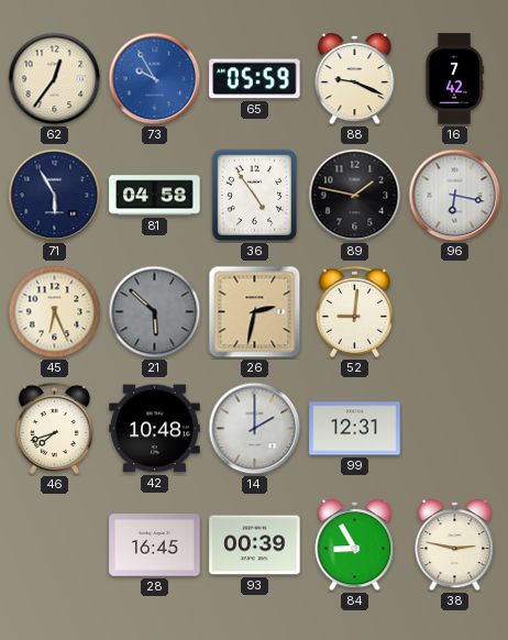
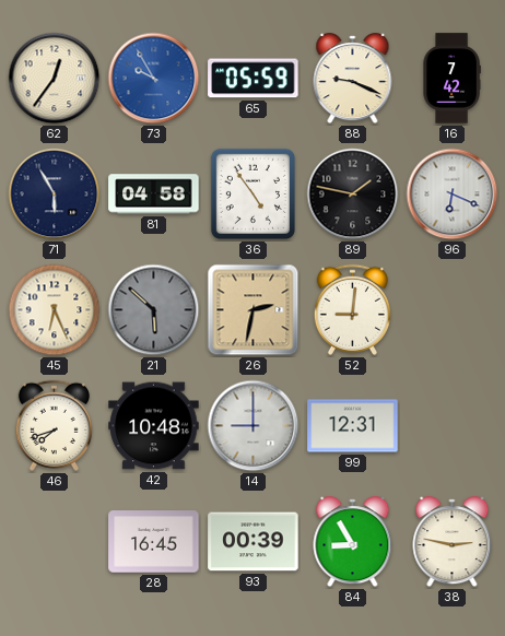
96: 6:17 -> 6:19
14: 2:00 -> 9:00
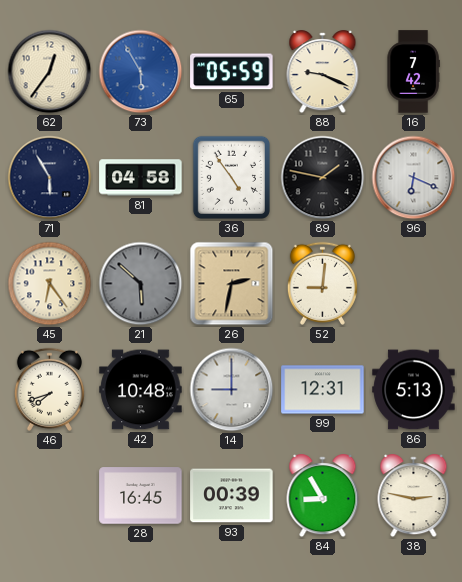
73: 9:55 -> 5:55
45: 6:26 -> 6:24
86: none -> 5:13
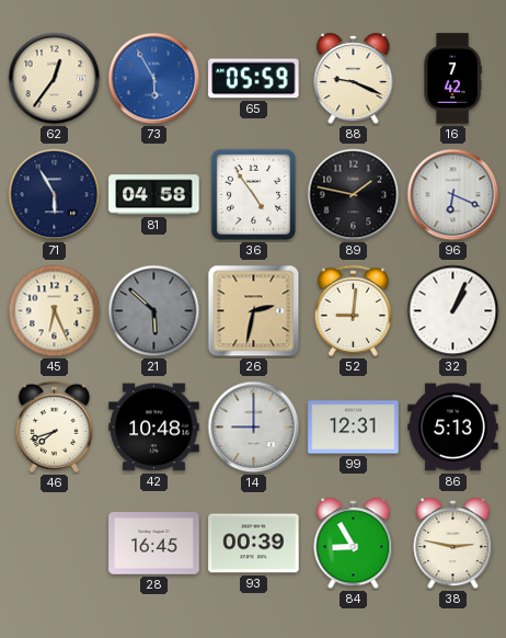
45: 6:24 -> 6:26
32: none -> 1:04
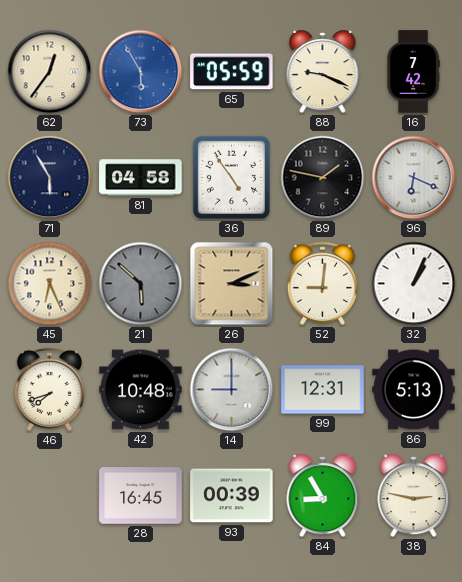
26: 2:32 -> 3:11
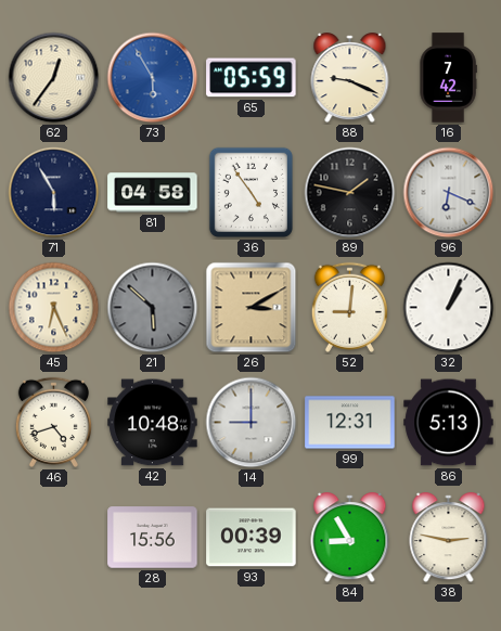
26: 3:11 -> 3:10
46: 7:42 -> 4:42
28: 16:45 -> 15:56
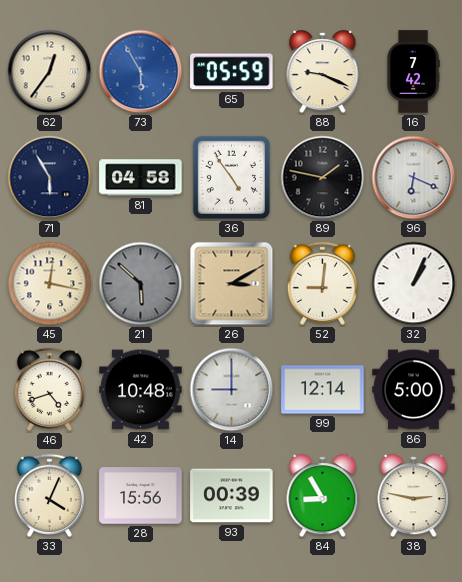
45: 6:26 -> 12:17
99: 12:31 -> 12:14
86: 5:13 -> 5:00
33: none -> 4:04
